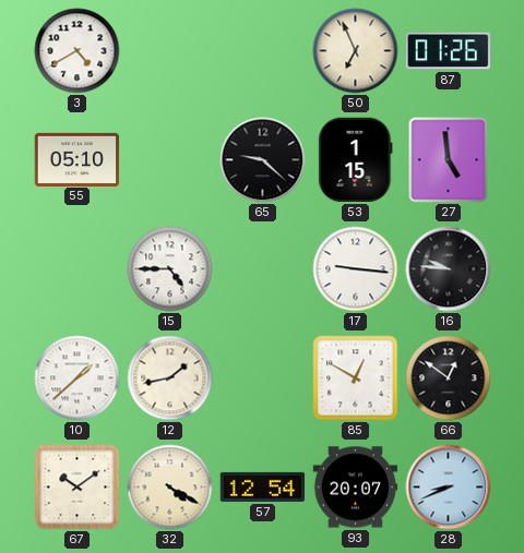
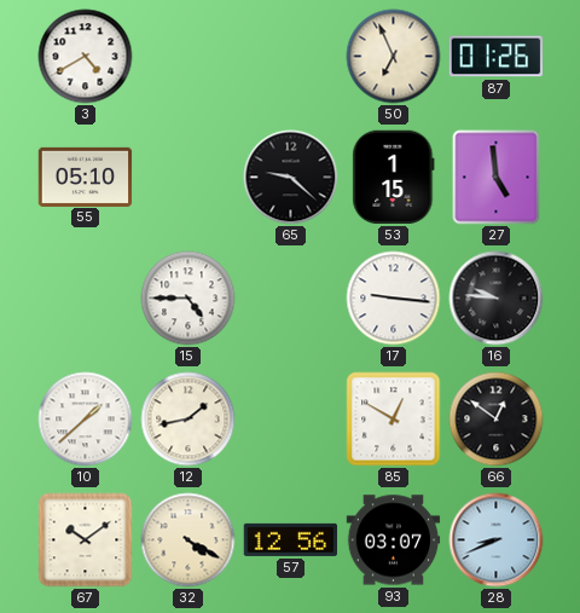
57: 12:54 -> 12:56
93: 20:07 -> 03:07
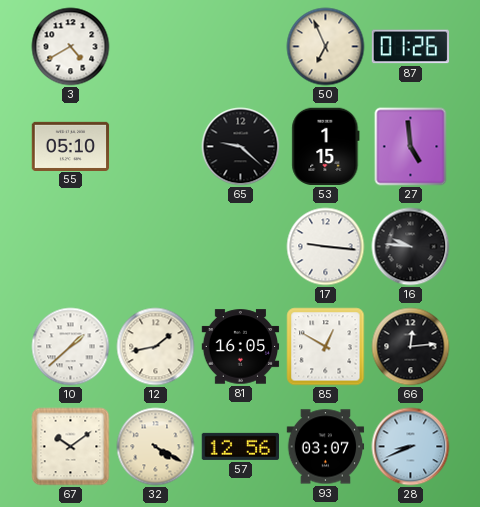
15: 4:45 -> none
81: none -> 16:05
66: 12:51 -> 12:14
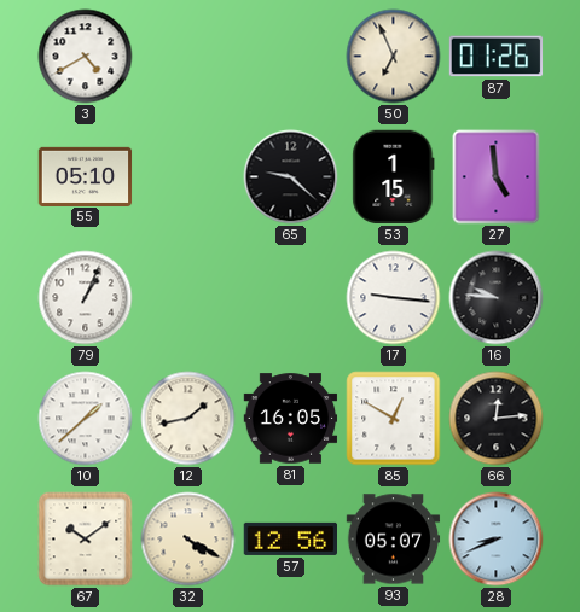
79: none -> 1:04
93: 03:07 -> 05:07
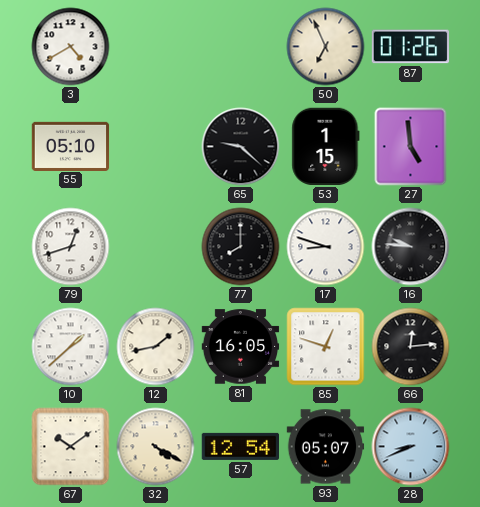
79: 1:04 -> 12:42
77: none -> 8:00
17: 9:16 -> 8:48
85: 12:50 -> 12:48
57: 12:56 -> 12:54
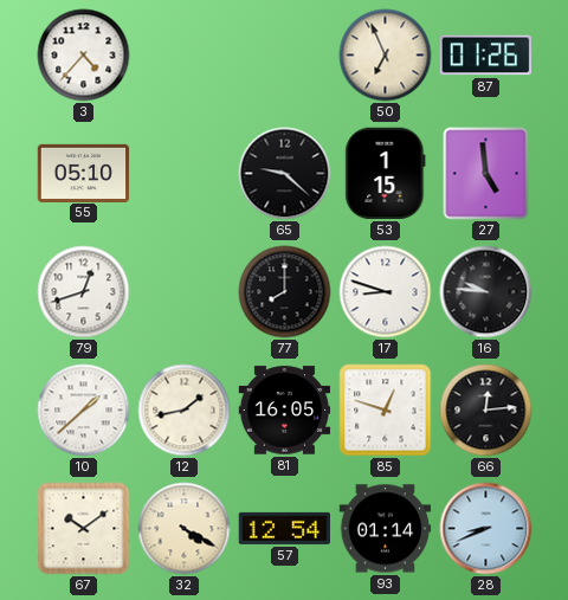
3: 4:40 -> 4:37
93: 05:07 -> 01:14
